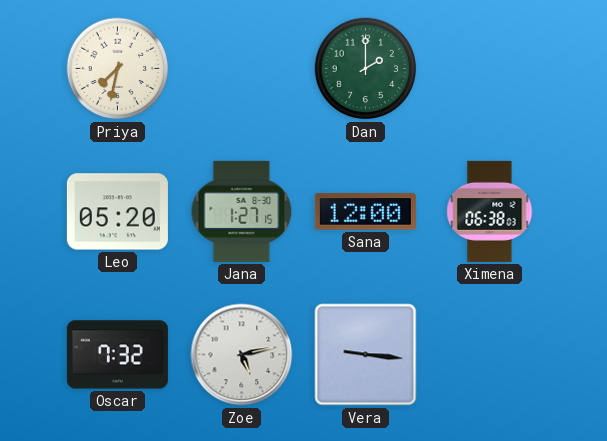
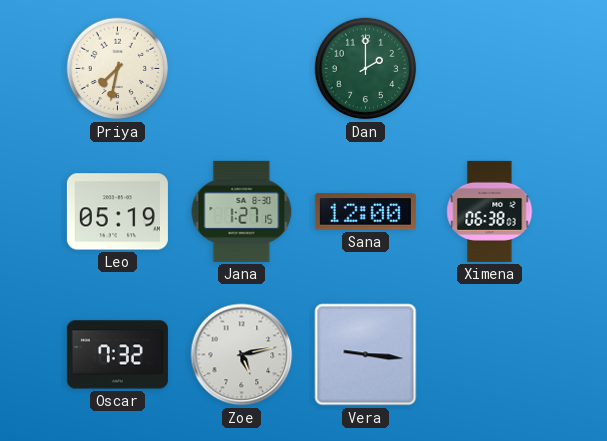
Leo: 05:20 -> 05:19
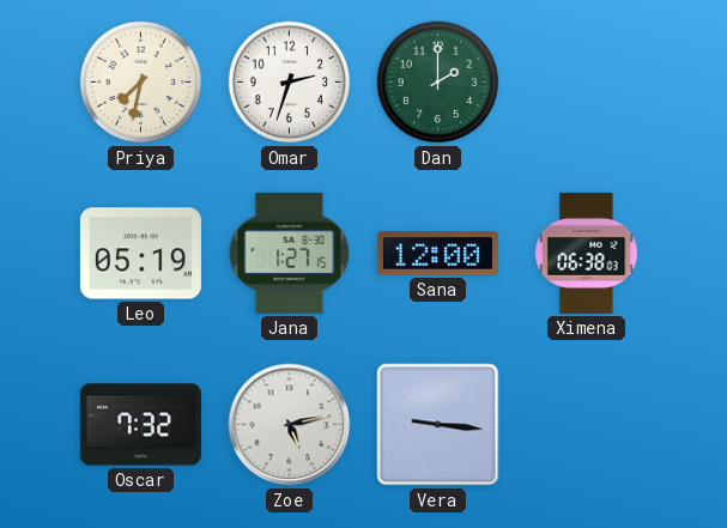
Omar: none -> 2:33
